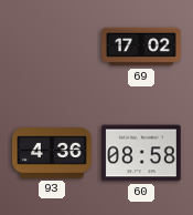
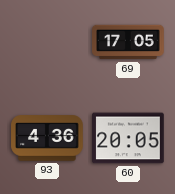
69: 17:02 -> 17:05
60: 08:58 -> 20:05
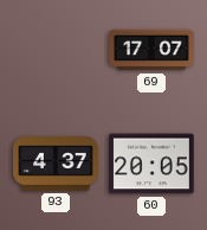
69: 17:05 -> 17:07
93: 4:36 -> 4:37
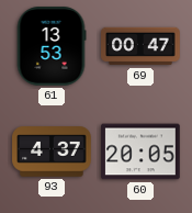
61: none -> 13:53
69: 17:07 -> 00:47
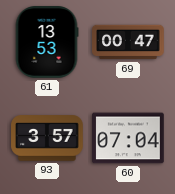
93: 4:37 -> 3:57
60: 20:05 -> 07:04
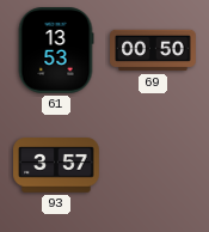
69: 00:47 -> 00:50
60: 07:04 -> none
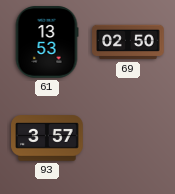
69: 00:50 -> 02:50
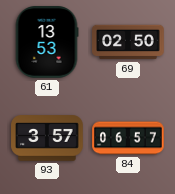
84: none -> 06:57
